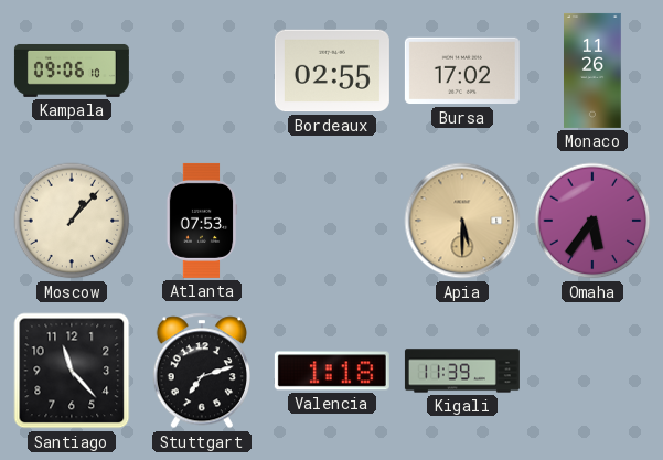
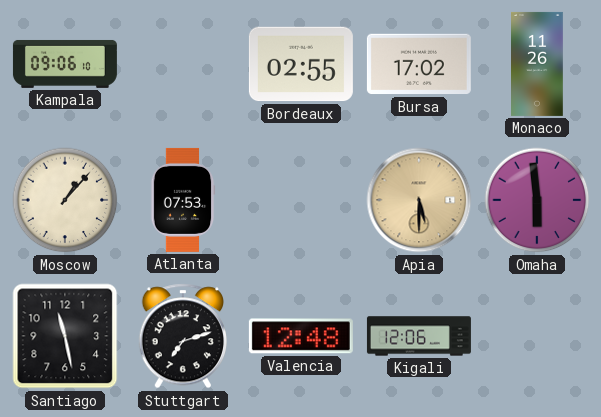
Omaha: 5:36 -> 5:59
Santiago: 11:23 -> 11:28
Valencia: 1:18 -> 12:48
Kigali: 11:39 -> 12:06
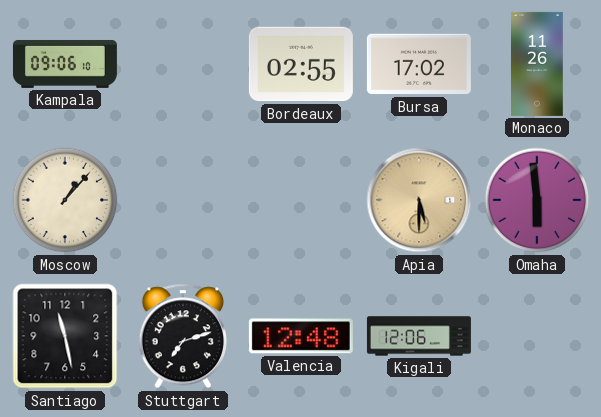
Atlanta: 07:53 -> none
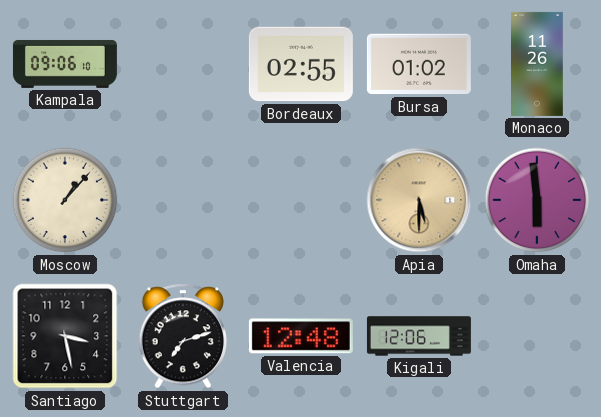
Bursa: 17:02 -> 01:02
Santiago: 11:28 -> 3:28
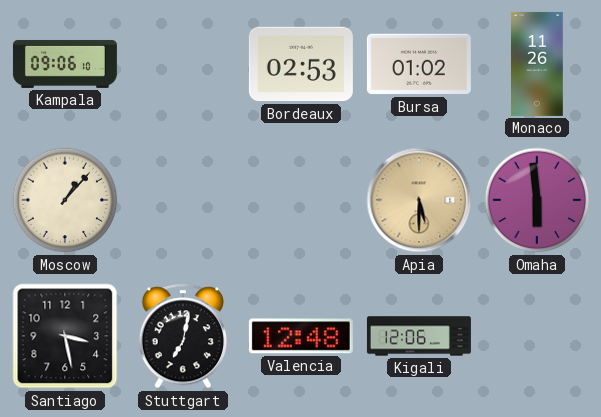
Bordeaux: 02:55 -> 02:53
Stuttgart: 7:12 -> 7:02
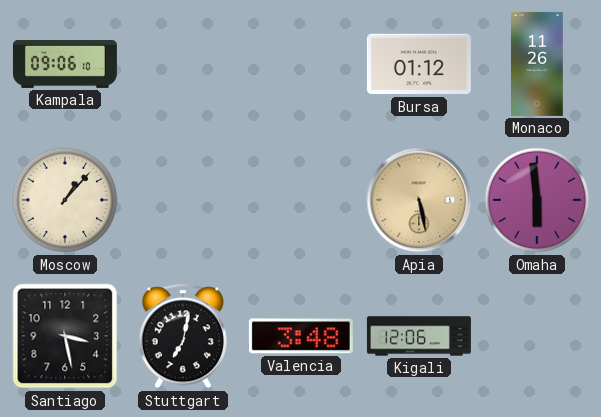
Bordeaux: 02:53 -> none
Bursa: 01:02 -> 01:12
Apia: 5:30 -> 5:28
Valencia: 12:48 -> 3:48
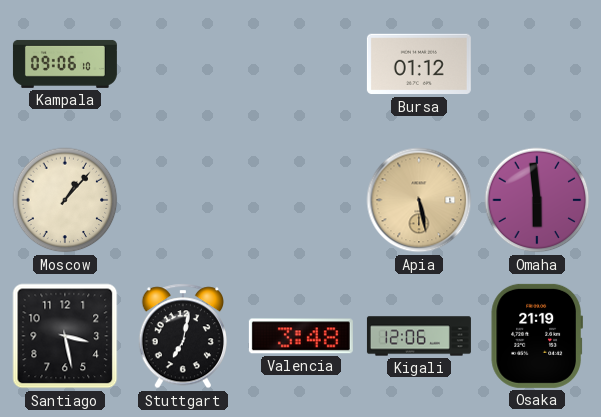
Monaco: 11:26 -> none
Osaka: none -> 21:19
